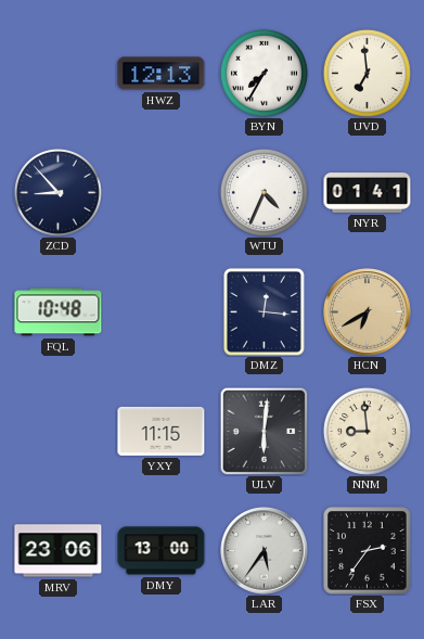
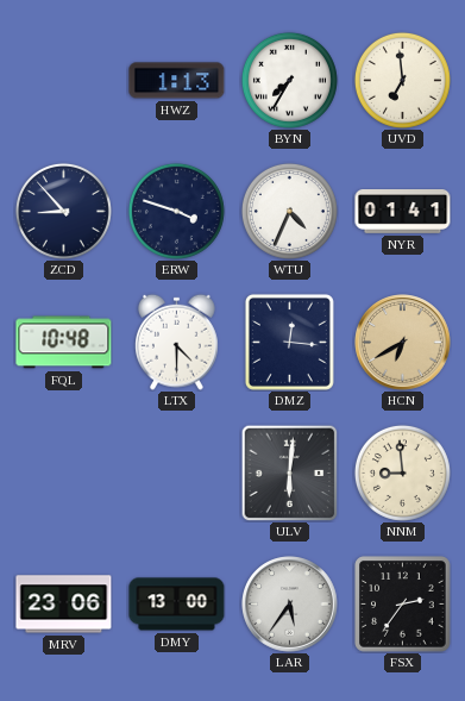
HWZ: 12:13 -> 1:13
ERW: none -> 3:48
LTX: none -> 4:30
YXY: 11:15 -> none
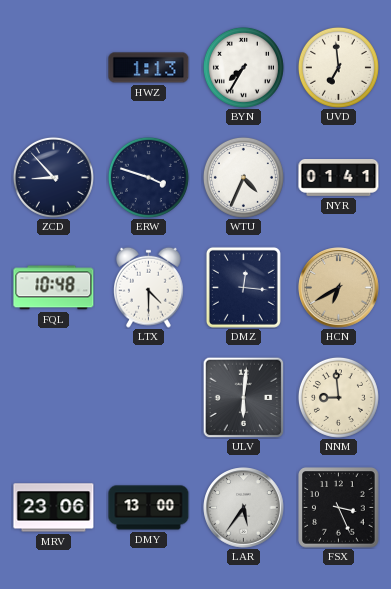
FSX: 2:36 -> 3:26
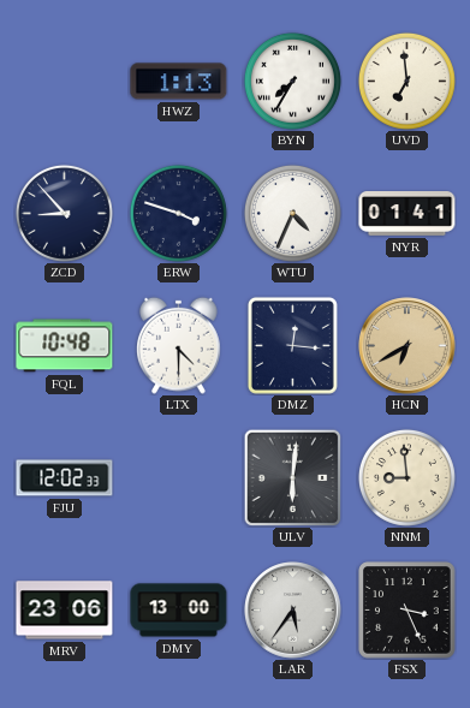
FJU: none -> 12:02
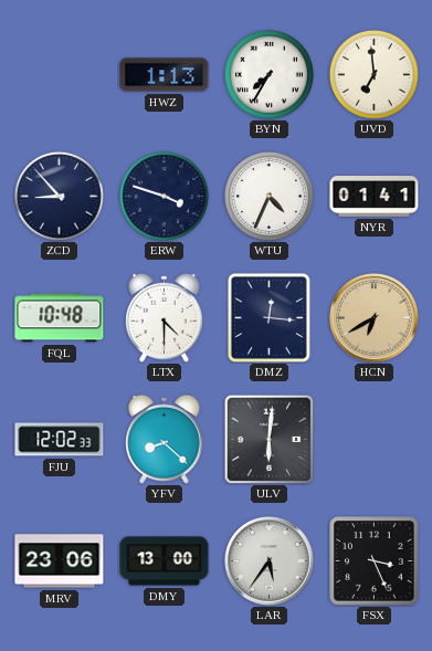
YFV: none -> 8:22
NNM: 8:59 -> none
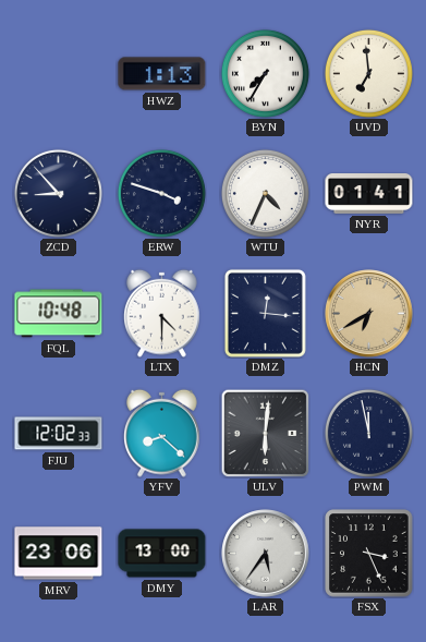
PWM: none -> 11:58
